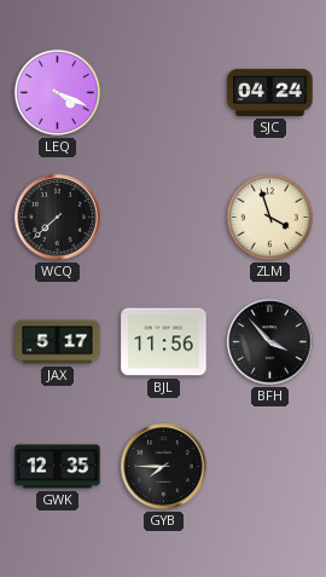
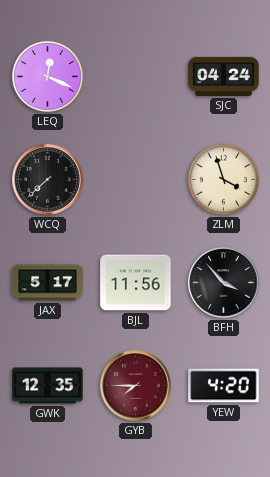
LEQ: 4:19 -> 12:19
GYB dial: black -> burgundy
YEW: none -> 4:20
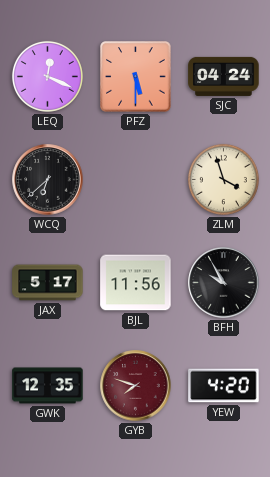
PFZ: none -> 5:30
WCQ: 7:38 -> 6:38
BFH: 3:53 -> 9:55
GYB: 7:45 -> 7:48
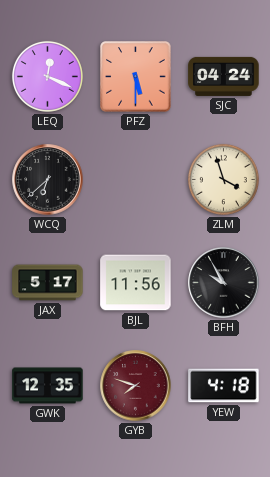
YEW: 4:20 -> 4:18
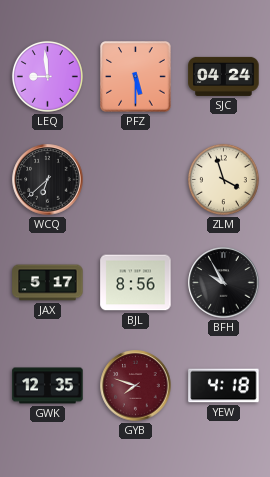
LEQ: 12:19 -> 8:59
BJL: 11:56 -> 8:56
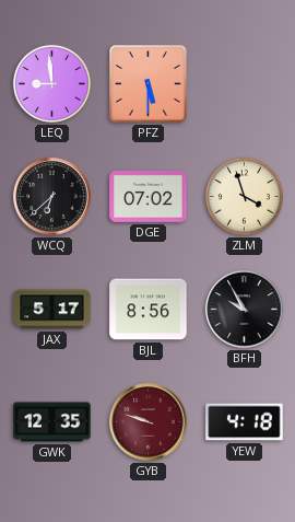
SJC: 04:24 -> none
DGE: none -> 07:02
GYB: 7:48 -> 9:48
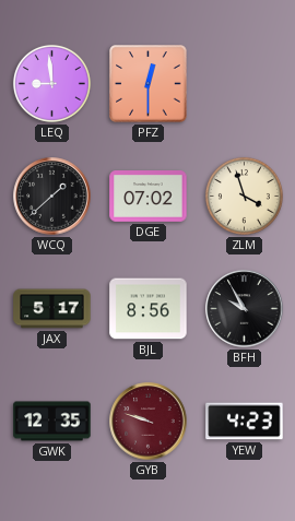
PFZ: 5:30 -> 12:30
WCQ: 6:38 -> 1:38
YEW: 4:18 -> 4:23
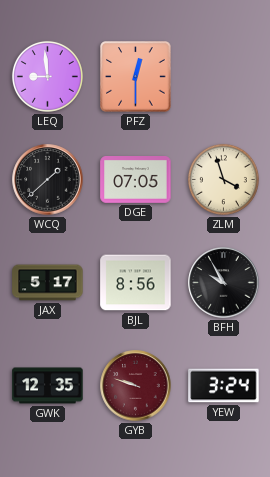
DGE: 07:02 -> 07:05
YEW: 4:23 -> 3:24
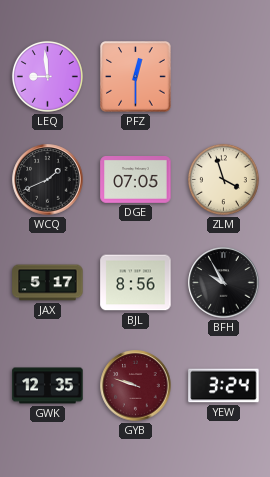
WCQ: 1:38 -> 1:41
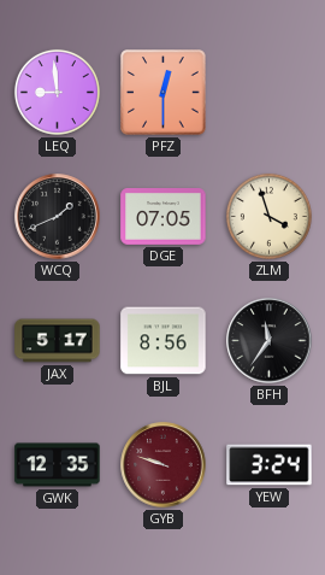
BFH: 9:55 -> 11:36
